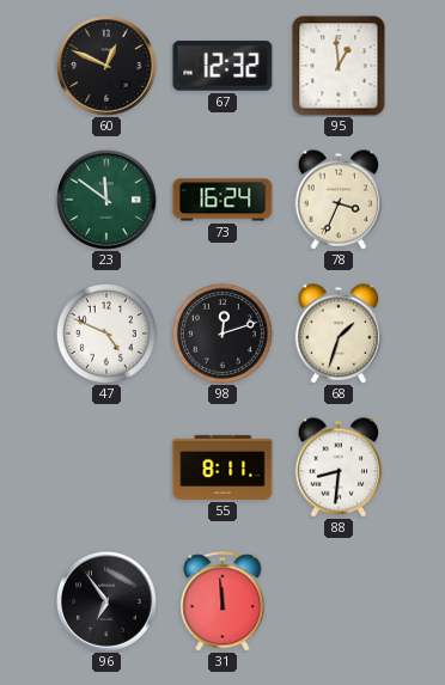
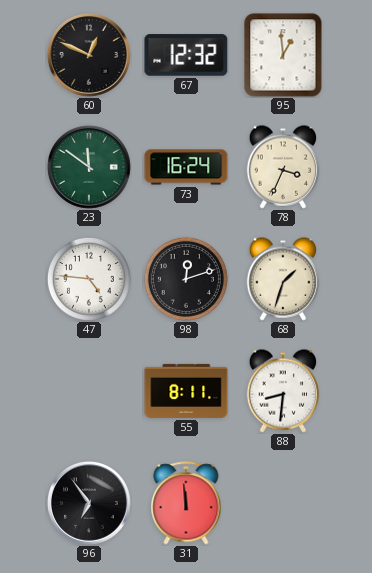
47: 4:49 -> 4:46
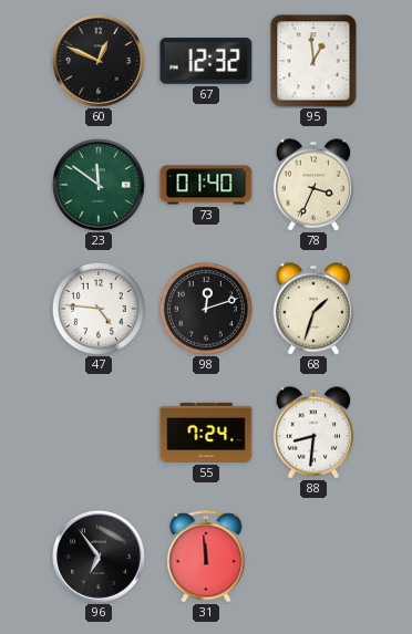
73: 16:24 -> 01:40
55: 8:11 -> 7:24
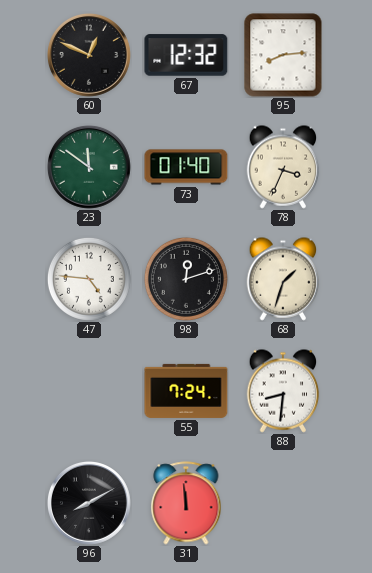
95: 12:59 -> 8:14
96: 6:54 -> 8:10
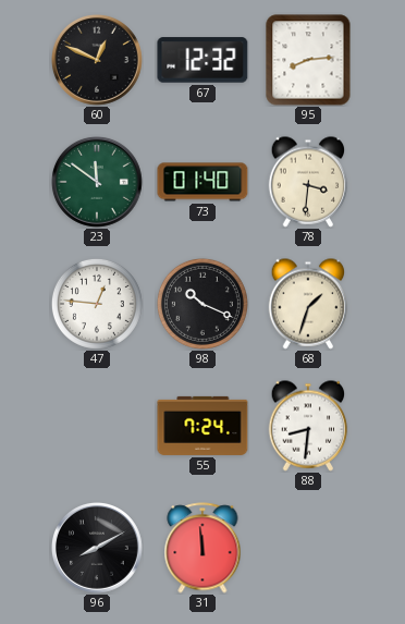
78: 3:34 -> 3:31
47: 4:46 -> 12:46
98: 12:12 -> 10:19
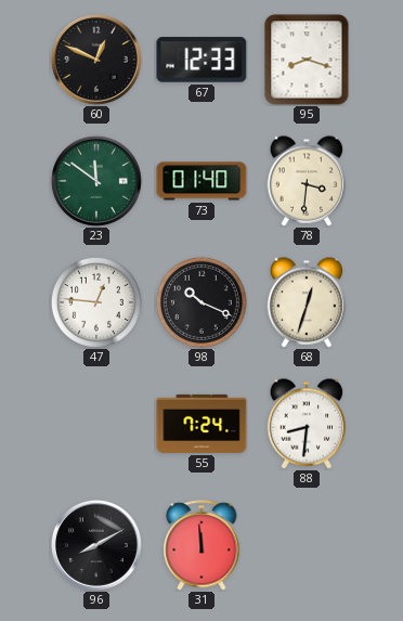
67: 12:32 -> 12:33
95: 8:14 -> 8:18
68: 1:33 -> 12:33
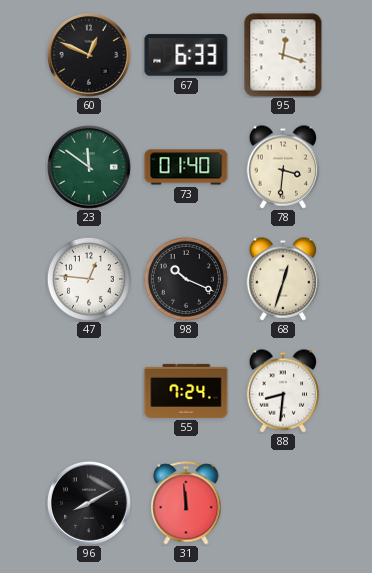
67: 12:33 -> 6:33
95: 8:18 -> 12:18
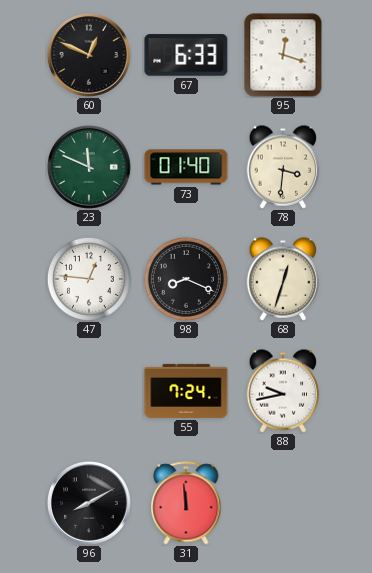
23: 11:51 -> 11:49
98: 10:19 -> 8:19
88: 8:31 -> 9:43
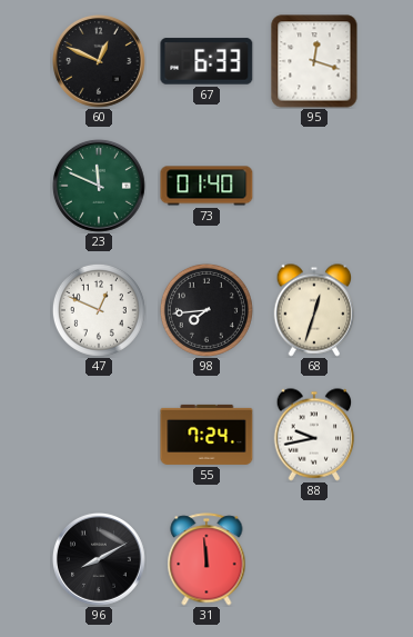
78: 3:31 -> none
47: 12:46 -> 12:49
98: 8:19 -> 7:44
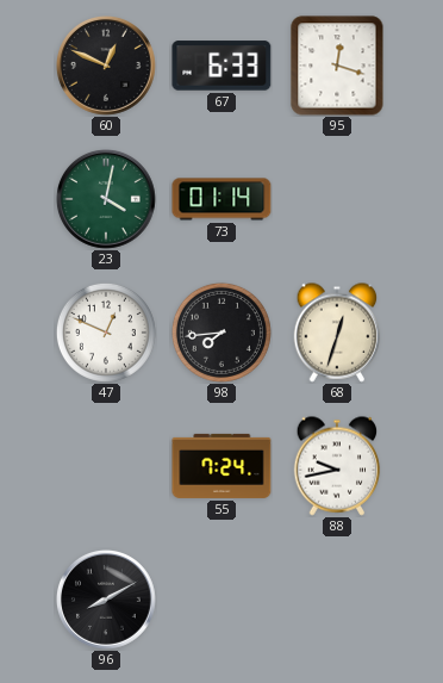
23: 11:49 -> 4:02
73: 01:40 -> 01:14
31: 11:59 -> none
